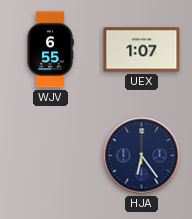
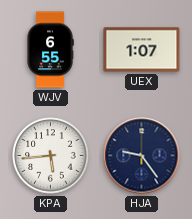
KPA: none -> 5:44
HJA: 6:24 -> 9:24
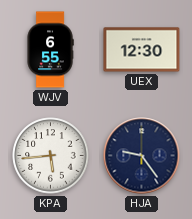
UEX: 1:07 -> 12:30
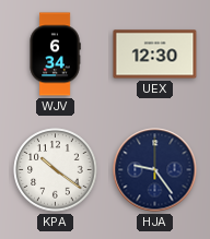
WJV: 6:55 -> 6:34
KPA: 5:44 -> 10:21
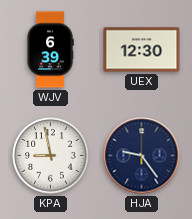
WJV: 6:34 -> 6:39
KPA: 10:21 -> 8:58
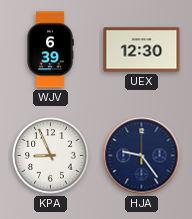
KPA: 8:58 -> 8:56
